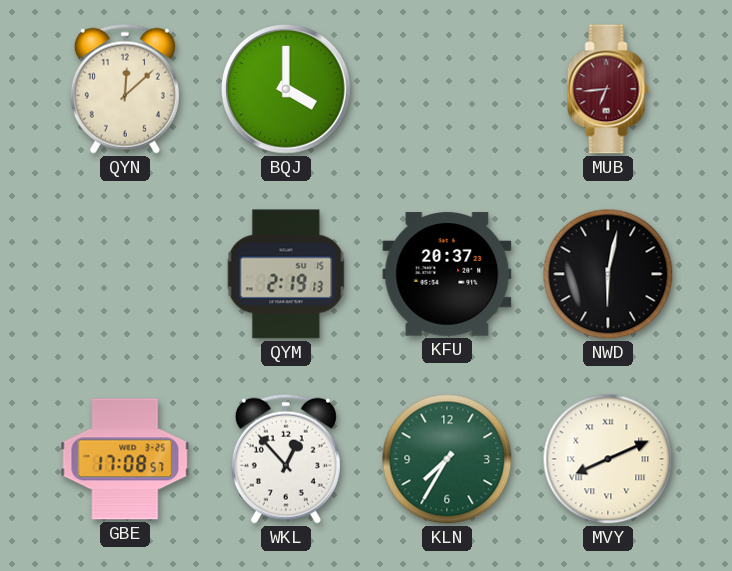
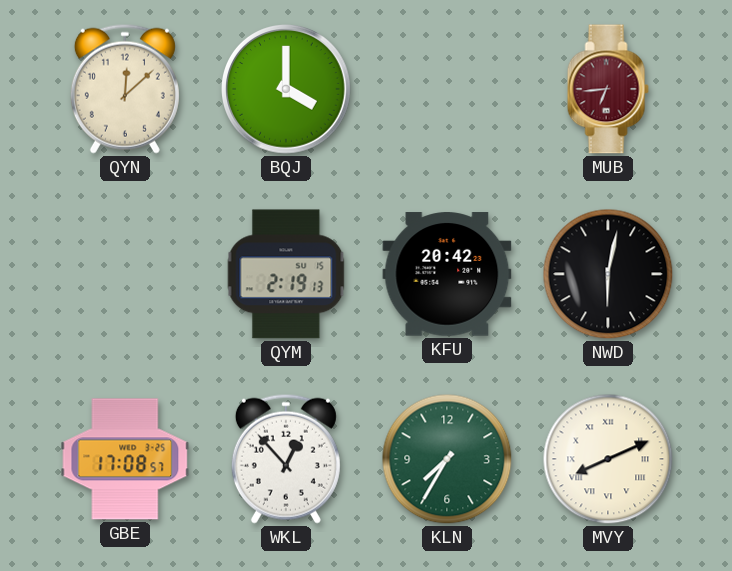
KFU: 20:37 -> 20:42
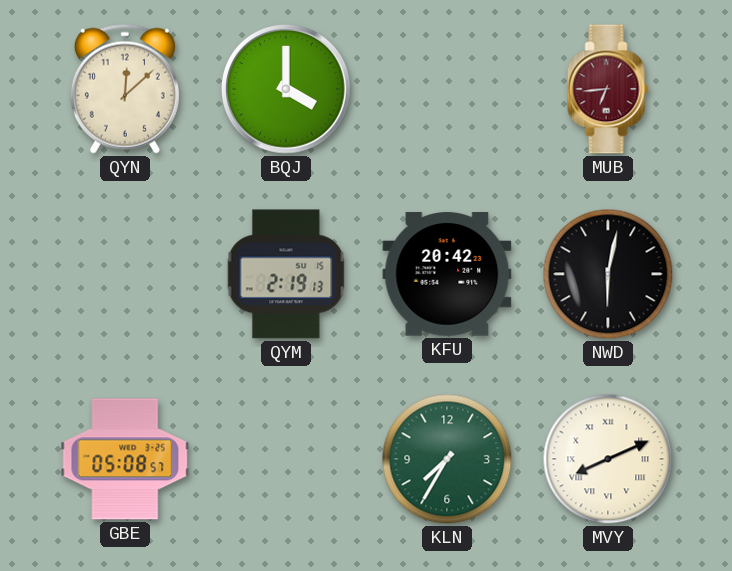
GBE: 17:08 -> 05:08
WKL: 12:53 -> none
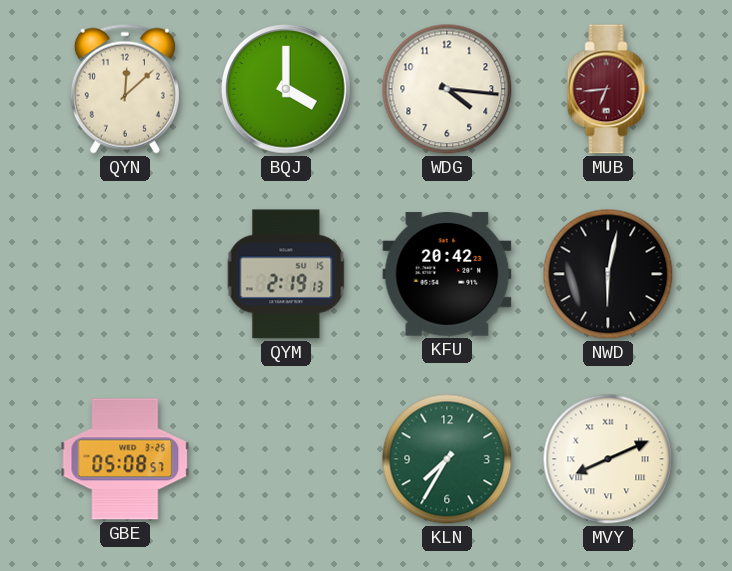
WDG: none -> 4:16
